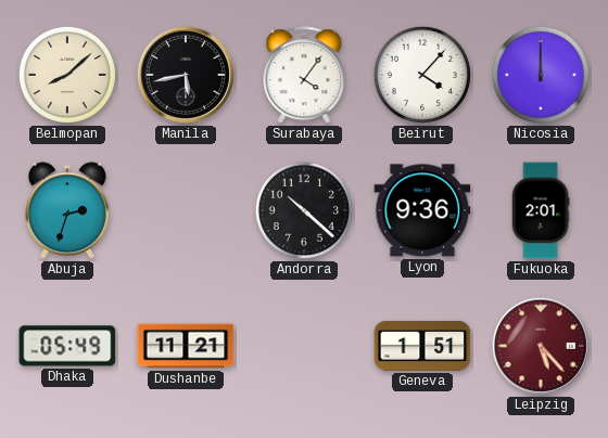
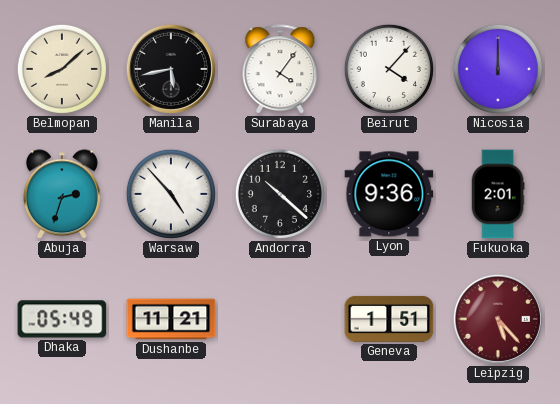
Warsaw: none -> 4:53
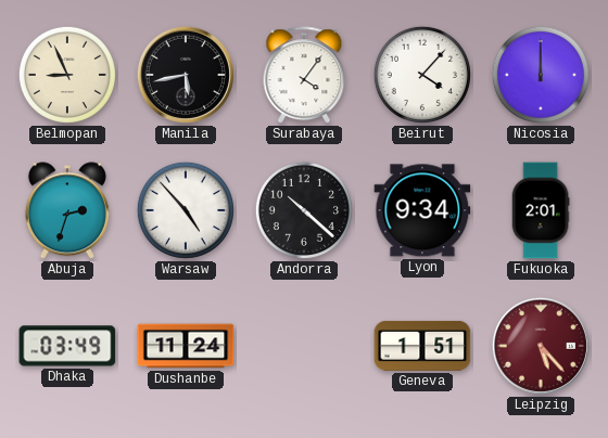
Belmopan: 8:08 -> 8:56
Lyon: 9:36 -> 9:34
Dhaka: 05:49 -> 03:49
Dushanbe: 11:21 -> 11:24
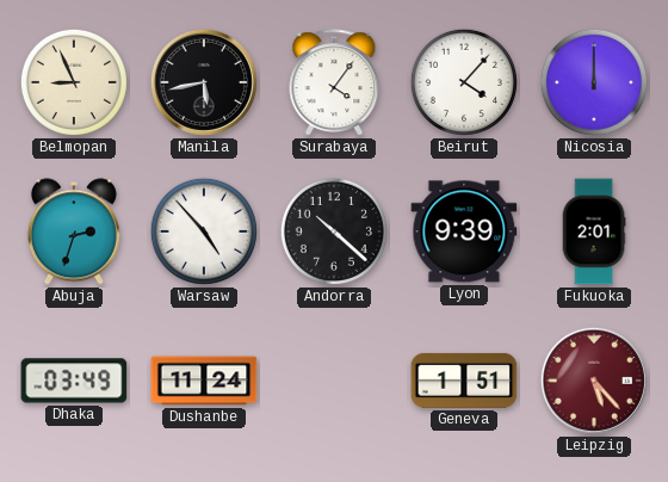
Lyon: 9:34 -> 9:39
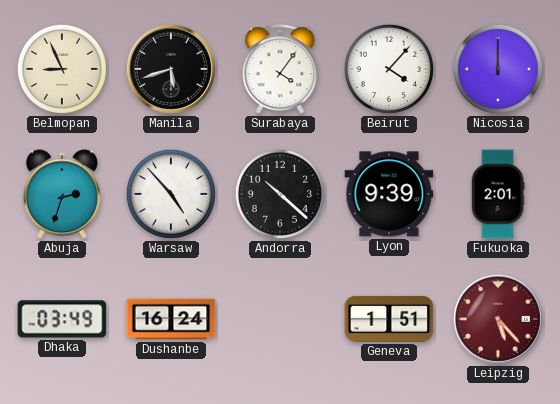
Manila: 5:43 -> 5:42
Dushanbe: 11:24 -> 16:24
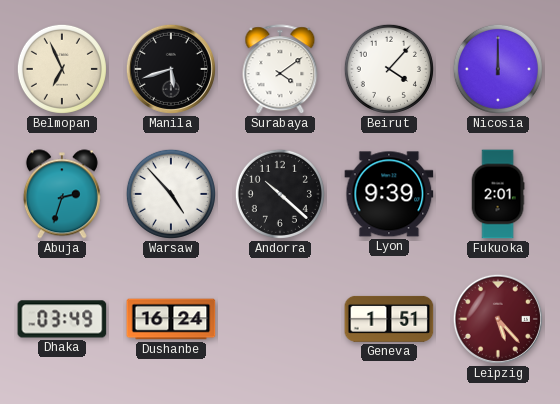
Belmopan: 8:56 -> 6:56
Surabaya: 4:06 -> 4:09
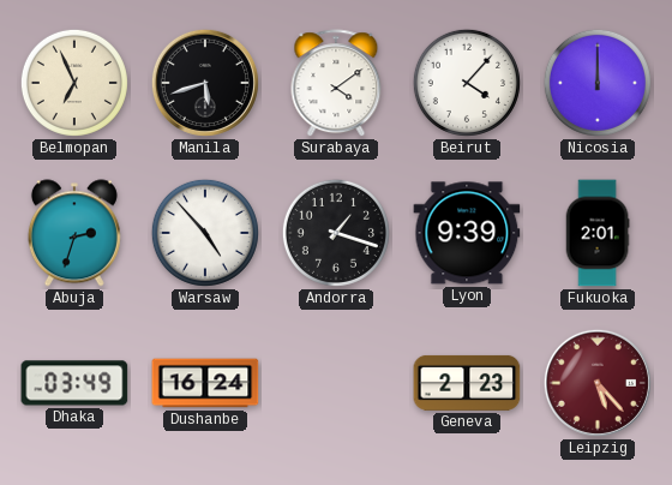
Andorra: 10:22 -> 1:18
Geneva: 1:51 -> 2:23
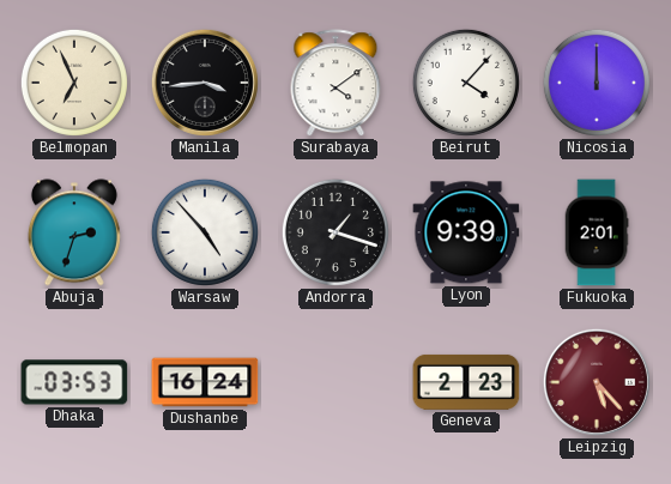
Manila: 5:42 -> 3:44
Dhaka: 03:49 -> 03:53
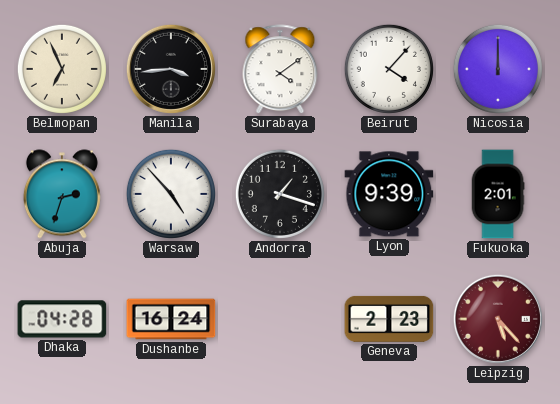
Dhaka: 03:53 -> 04:28
